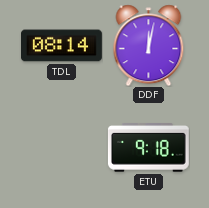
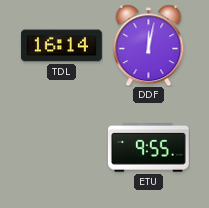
TDL: 08:14 -> 16:14
ETU: 9:18 -> 9:55
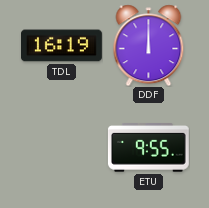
TDL: 16:14 -> 16:19
DDF: 12:02 -> 12:00
